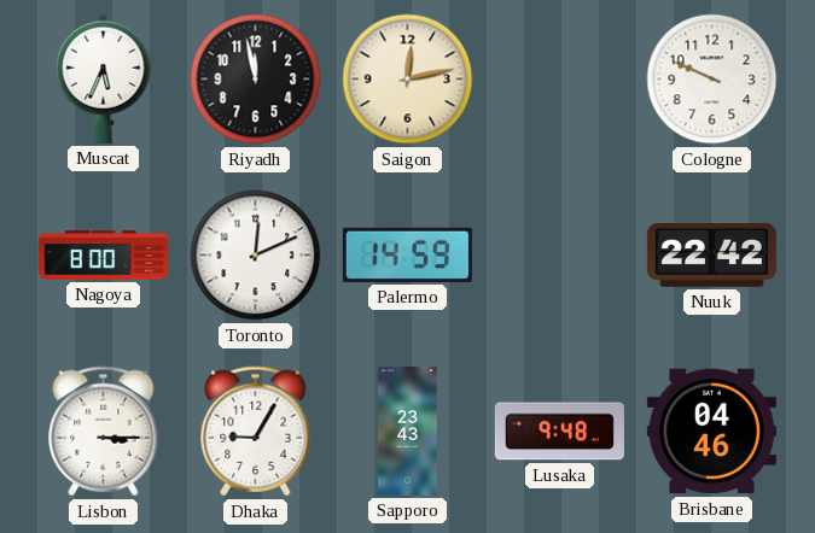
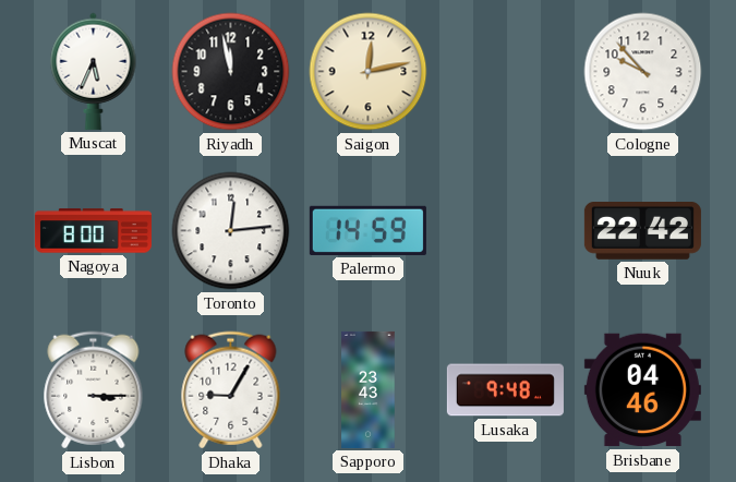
Cologne: 9:49 -> 9:53
Toronto: 12:11 -> 12:14
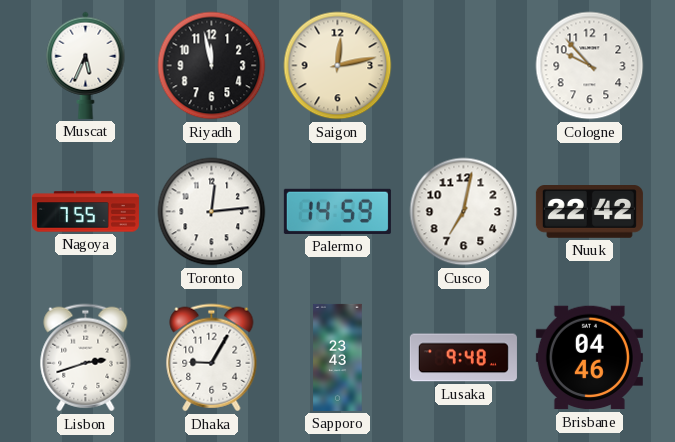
Nagoya: 8:00 -> 7:55
Cusco: none -> 7:02
Lisbon: 3:15 -> 2:42
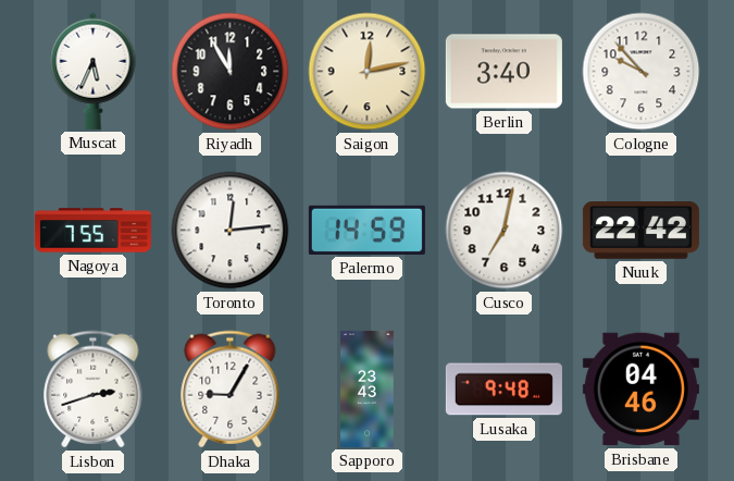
Riyadh: 11:58 -> 11:55
Berlin: none -> 3:40
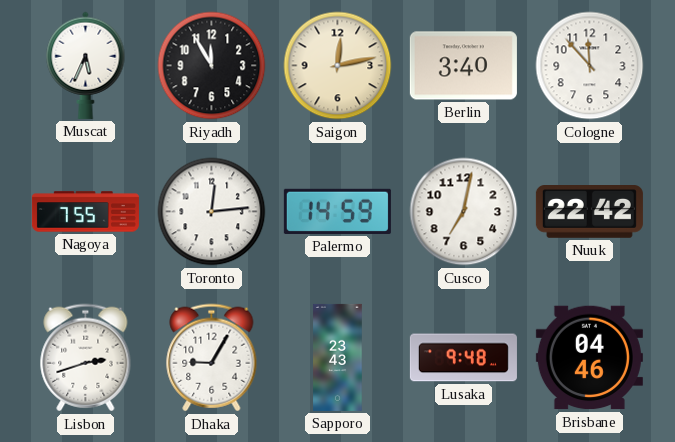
Cologne: 9:53 -> 11:53
